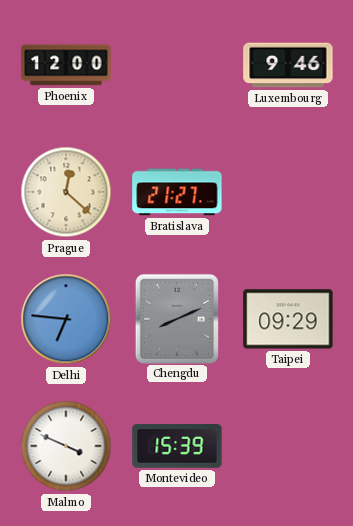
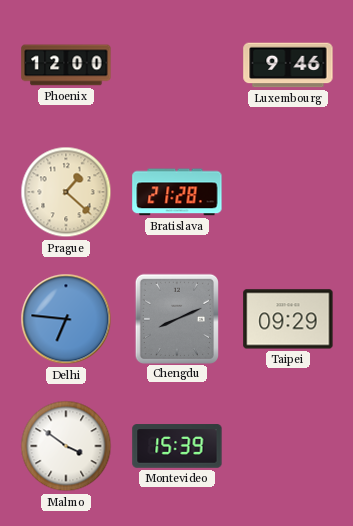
Prague: 12:22 -> 1:22
Bratislava: 21:27 -> 21:28
Malmo: 3:49 -> 3:51
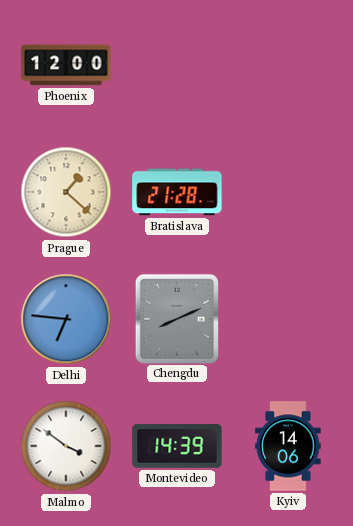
Luxembourg: 9:46 -> none
Taipei: 09:29 -> none
Montevideo: 15:39 -> 14:39
Kyiv: none -> 14:06
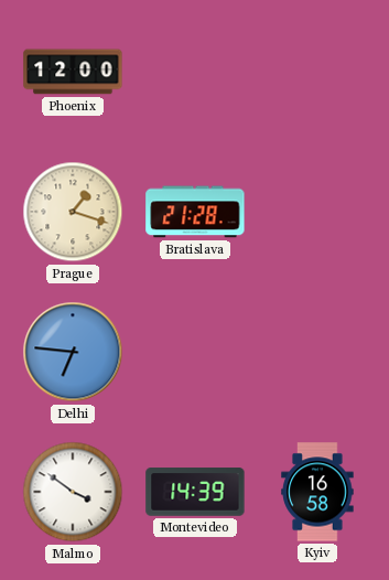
Prague: 1:22 -> 1:18
Chengdu: 8:11 -> none
Kyiv: 14:06 -> 16:58
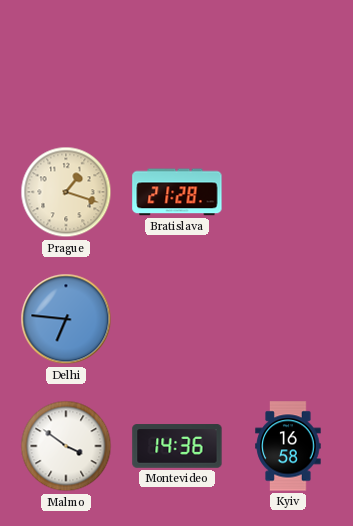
Phoenix: 12:00 -> none
Montevideo: 14:39 -> 14:36
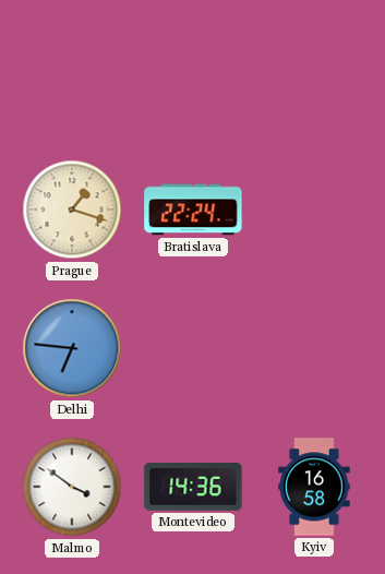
Bratislava: 21:28 -> 22:24
